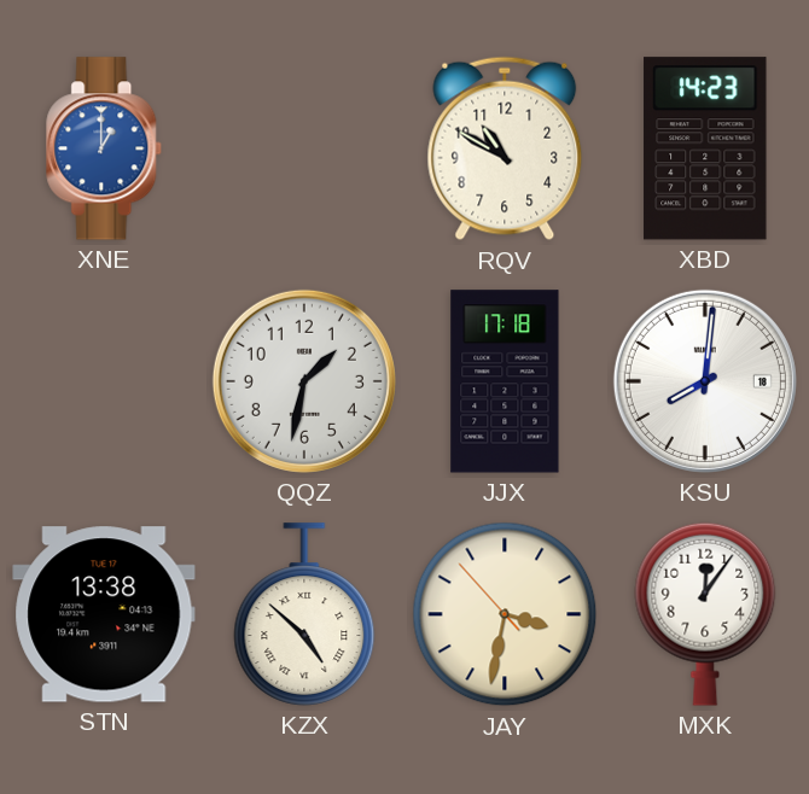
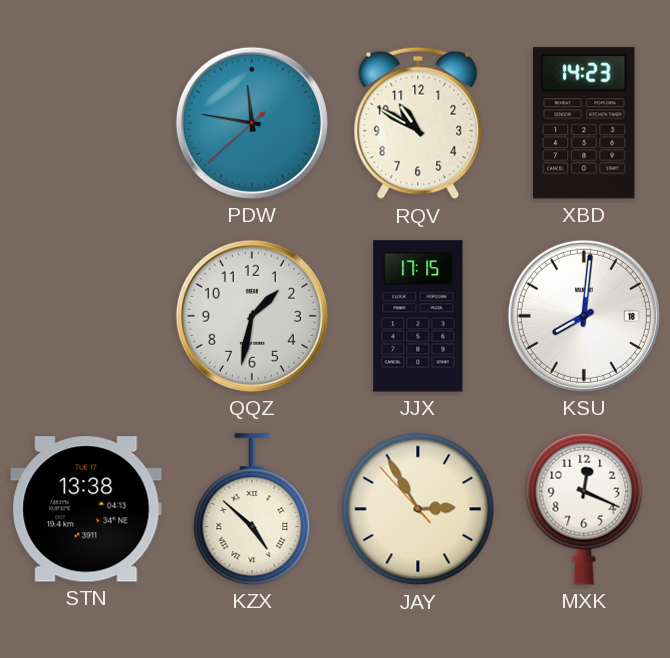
XNE: 1:00 -> none
PDW: none -> 11:46
JJX: 17:18 -> 17:15
JAY: 3:31 -> 2:54
MXK: 12:06 -> 12:19
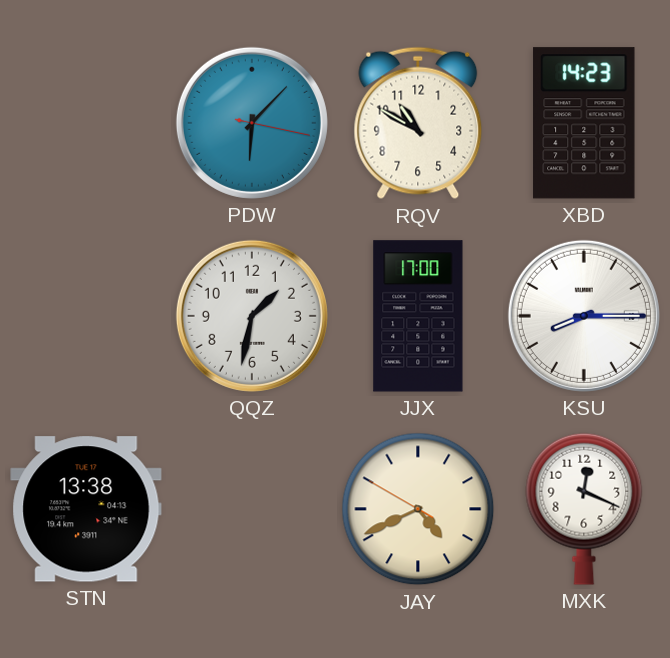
PDW: 11:46 -> 6:07
JJX: 17:15 -> 17:00
KSU: 8:01 -> 8:15
KZX: 4:52 -> none
JAY: 2:54 -> 4:40
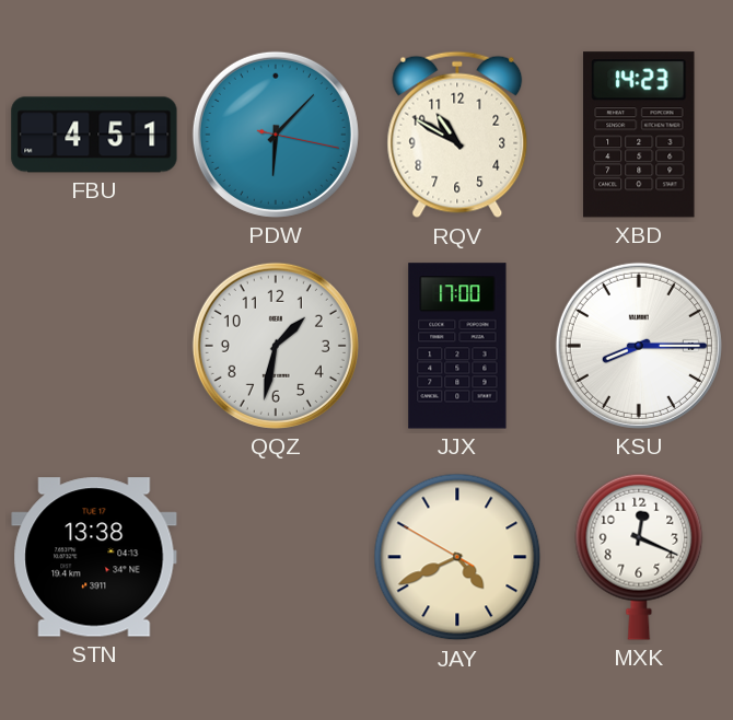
FBU: none -> 4:51
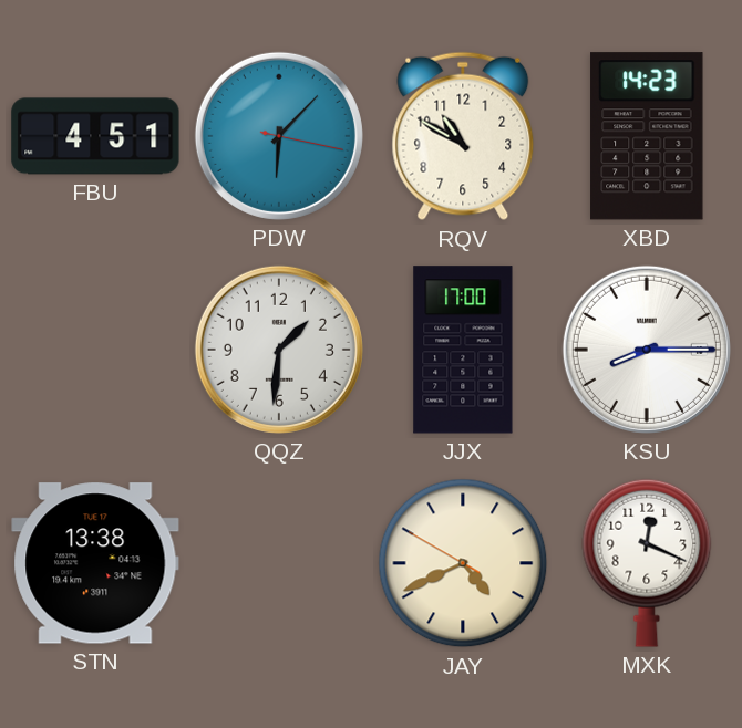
QQZ: 1:32 -> 1:31
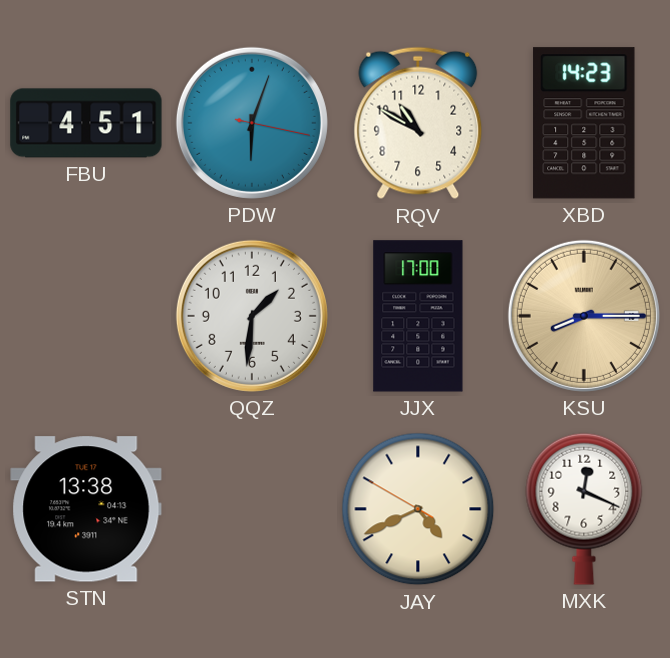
PDW: 6:07 -> 6:03
KSU dial: white -> champagne
